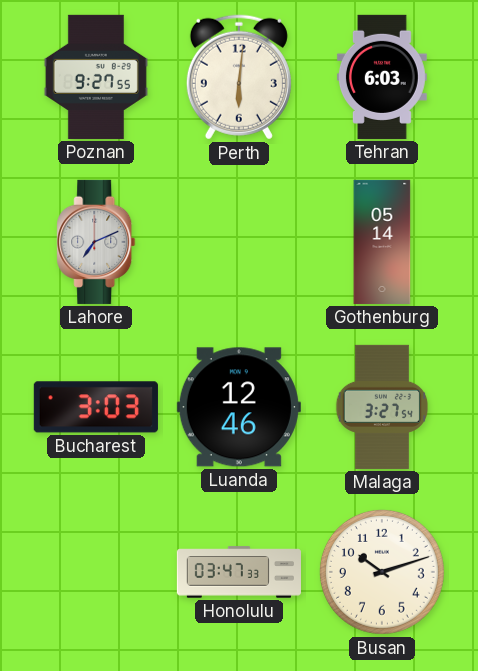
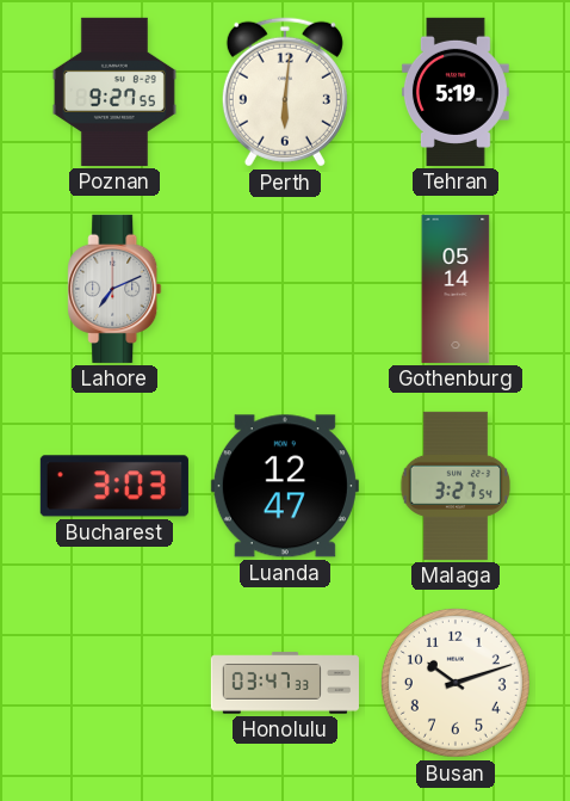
Tehran: 6:03 -> 5:19
Luanda: 12:46 -> 12:47
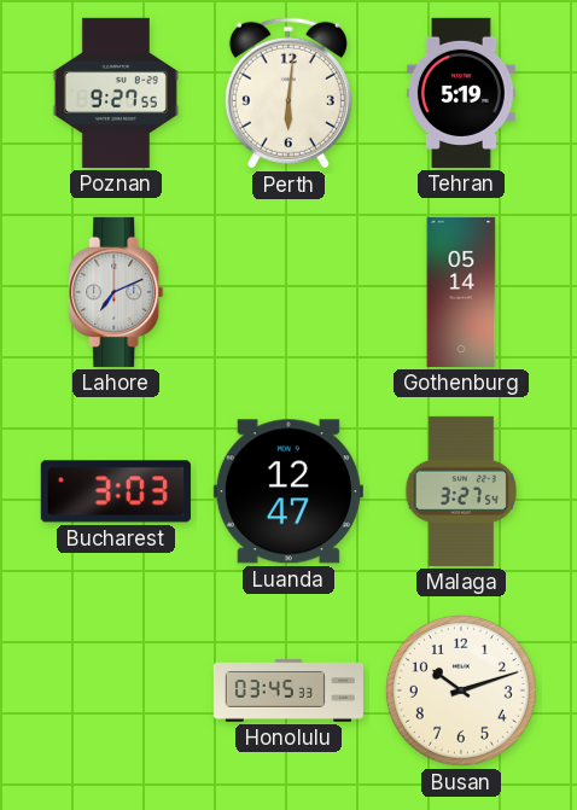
Honolulu: 03:47 -> 03:45
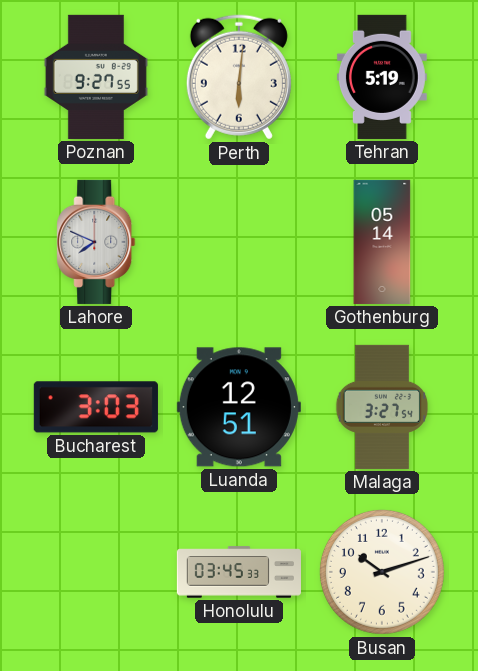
Lahore: 7:11 -> 7:49
Luanda: 12:47 -> 12:51
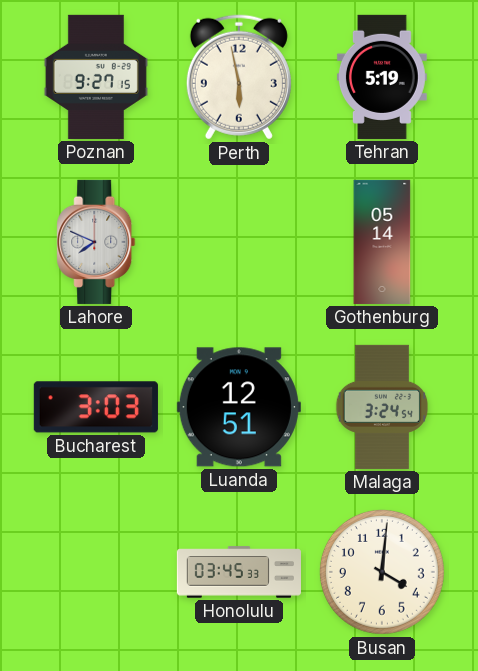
Poznan: 9:27:55 -> 9:27:15
Perth: 6:01 -> 5:58
Malaga: 3:27 -> 3:24
Busan: 10:12 -> 4:01
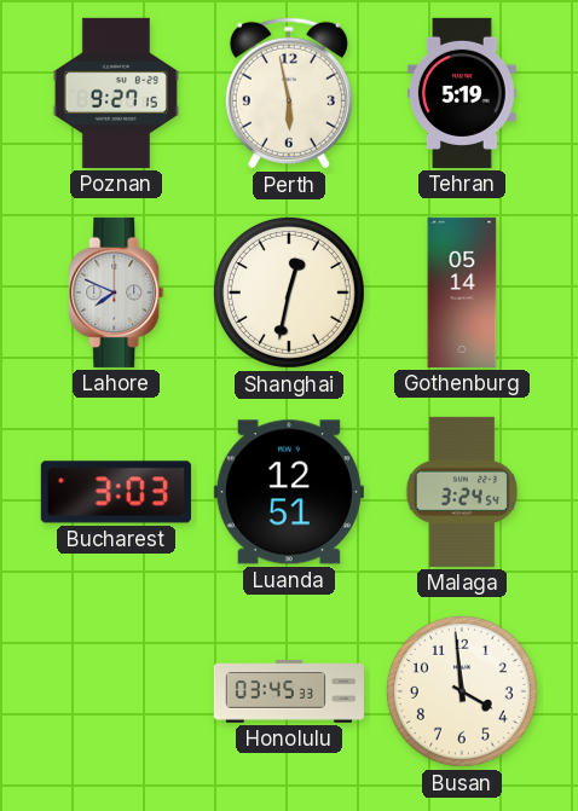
Shanghai: none -> 12:32
Busan: 4:01 -> 3:59
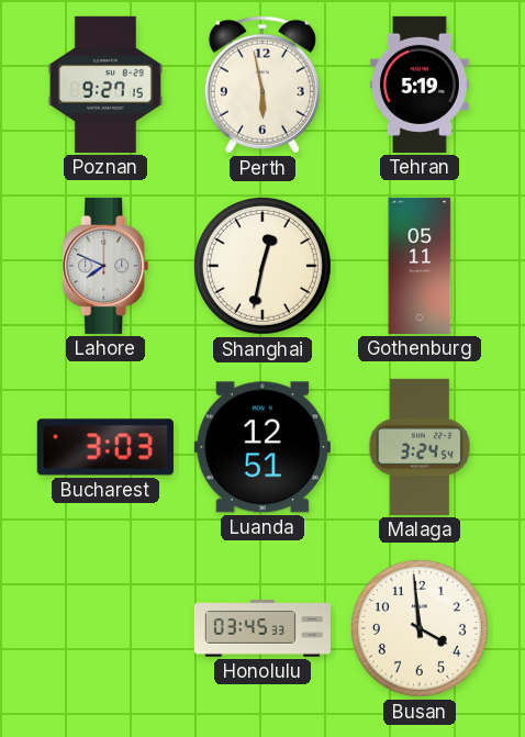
Gothenburg: 05:14 -> 05:11
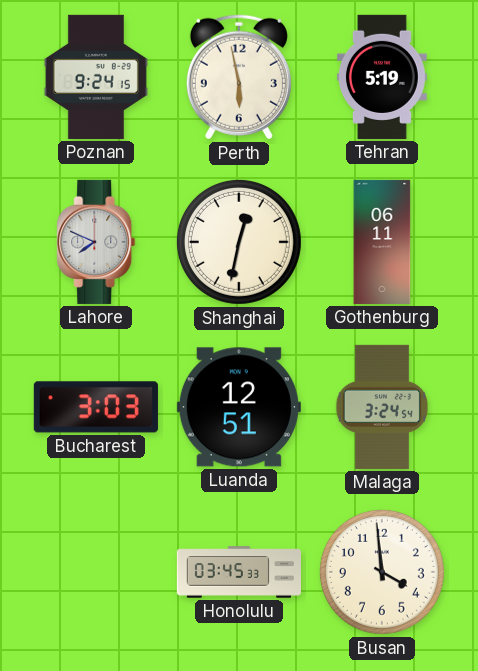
Poznan: 9:27 -> 9:24
Gothenburg: 05:11 -> 06:11
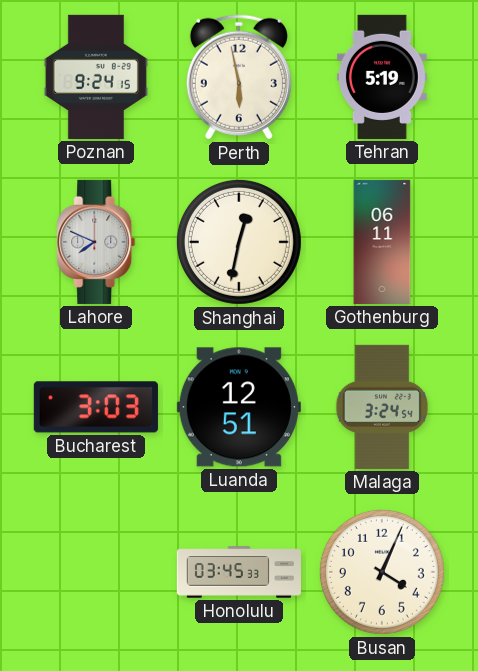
Busan: 3:59 -> 4:04
